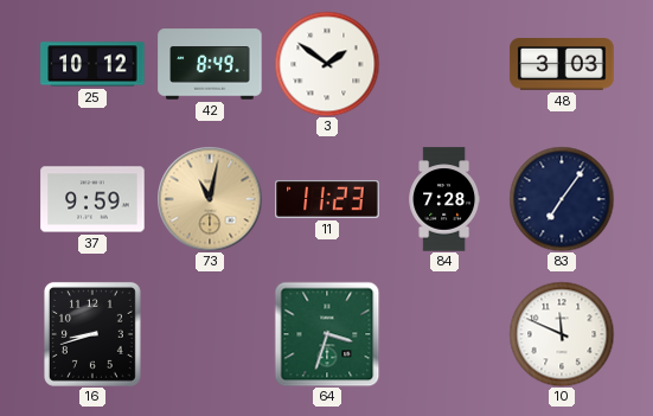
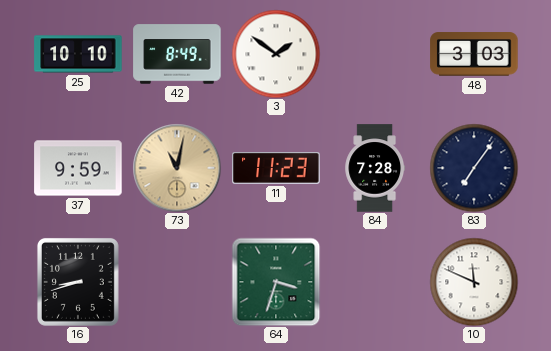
25: 10:12 -> 10:10
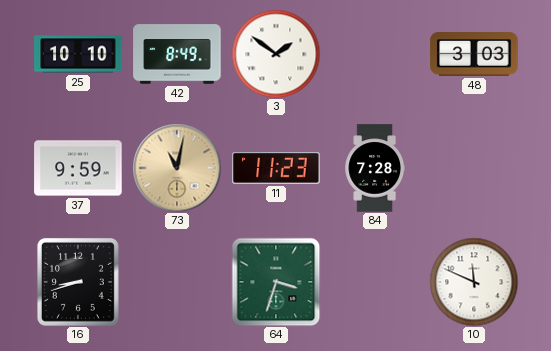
83: 7:06 -> none
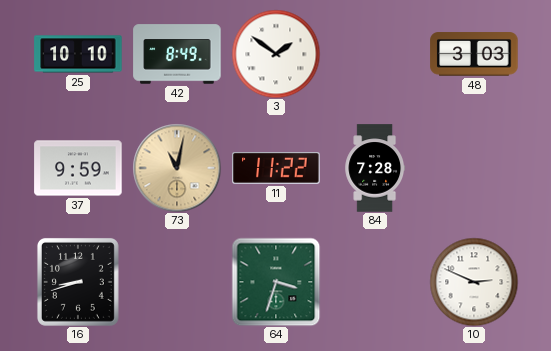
11: 11:23 -> 11:22
10: 11:49 -> 2:49
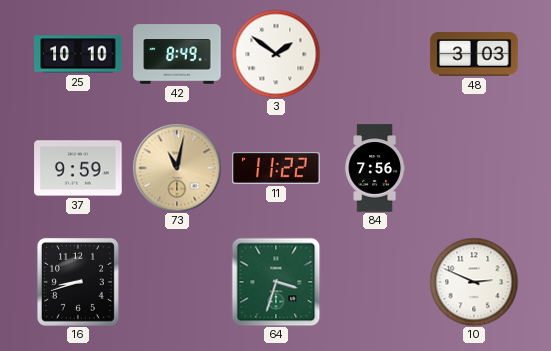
84: 7:28 -> 7:56
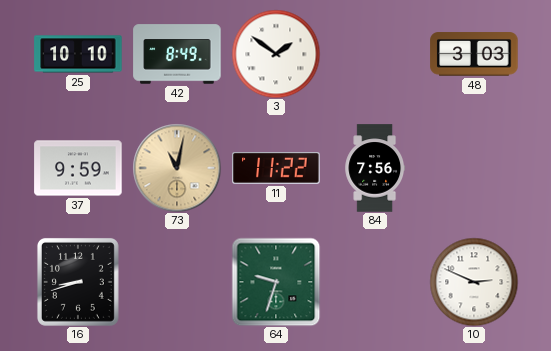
64: 3:33 -> 9:33
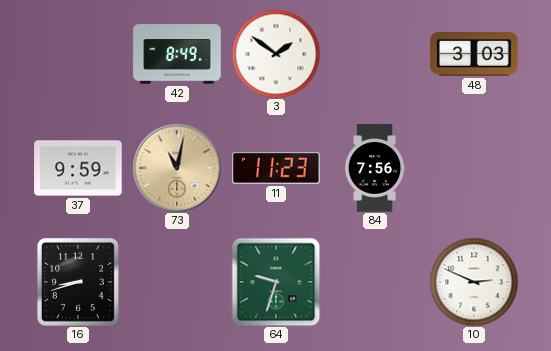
25: 10:10 -> none
11: 11:22 -> 11:23
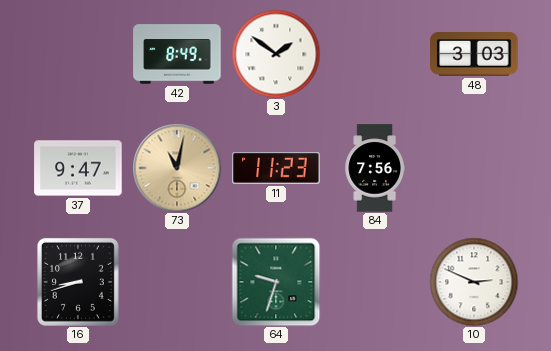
37: 9:59 -> 9:47
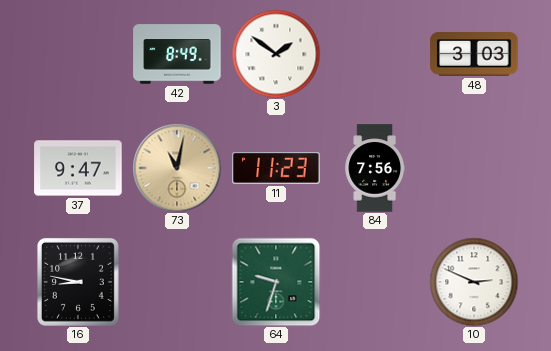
16: 8:42 -> 8:47
